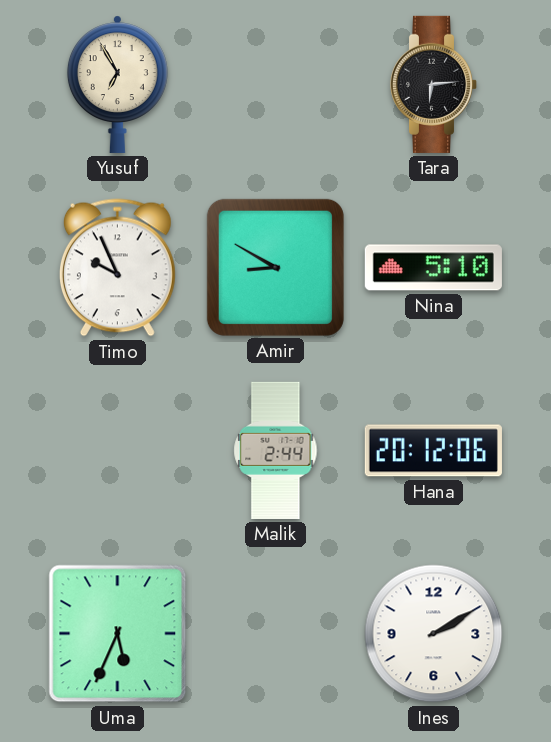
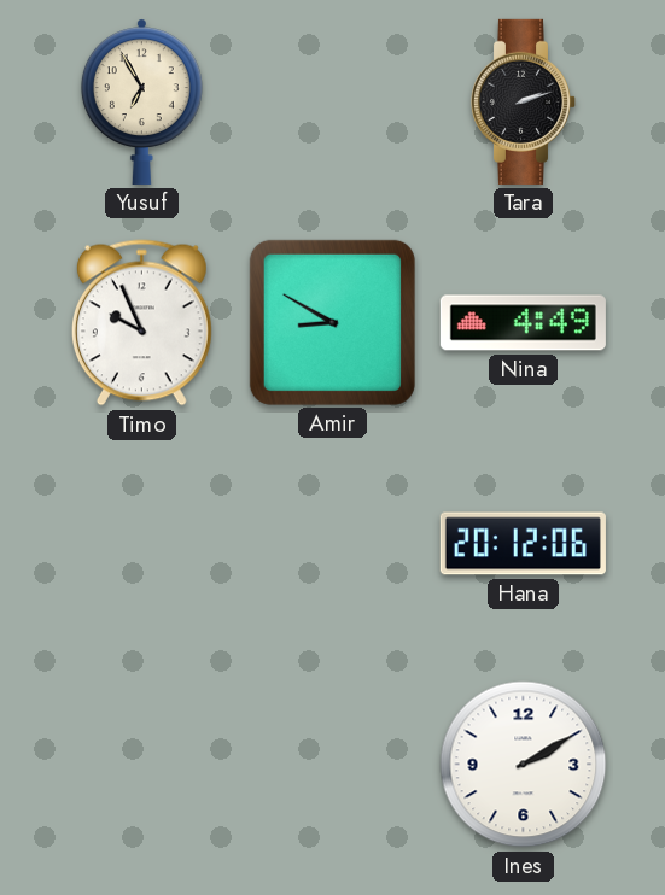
Tara: 6:14 -> 2:12
Nina: 5:10 -> 4:49
Malik: 2:44 -> none
Uma: 5:34 -> none
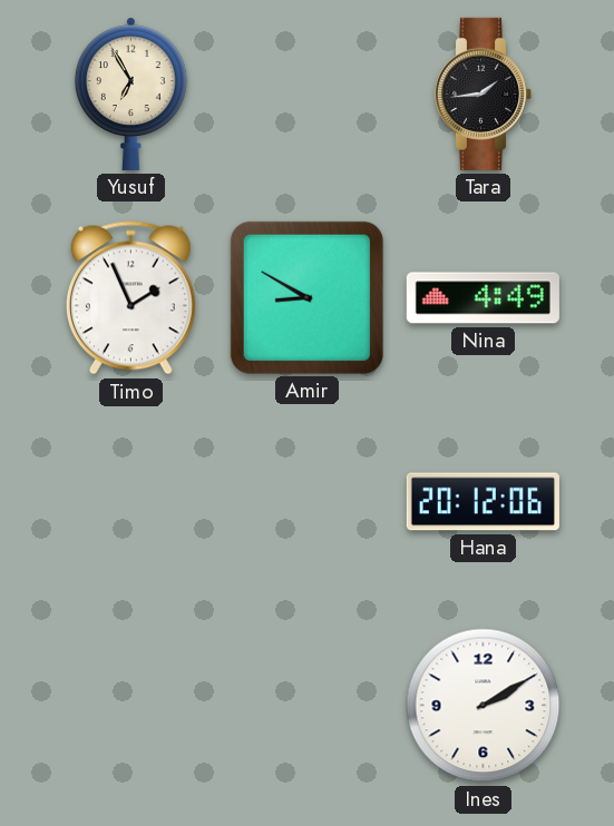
Tara: 2:12 -> 1:44
Timo: 9:56 -> 1:56
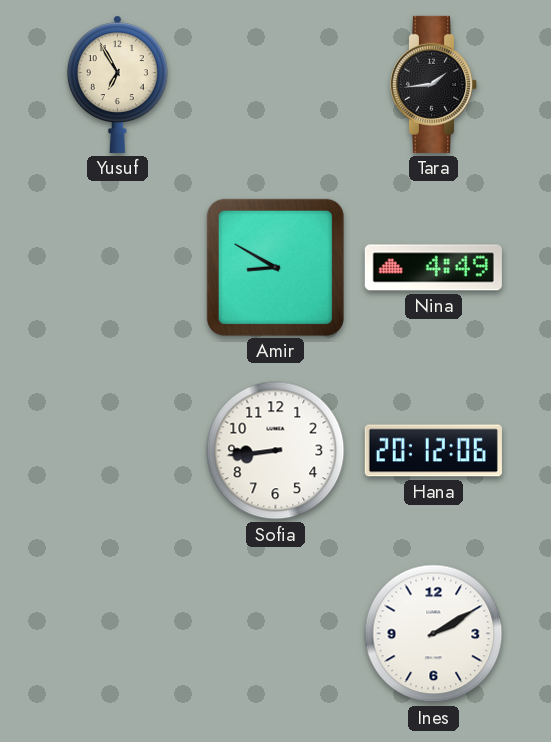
Timo: 1:56 -> none
Sofia: none -> 8:44
